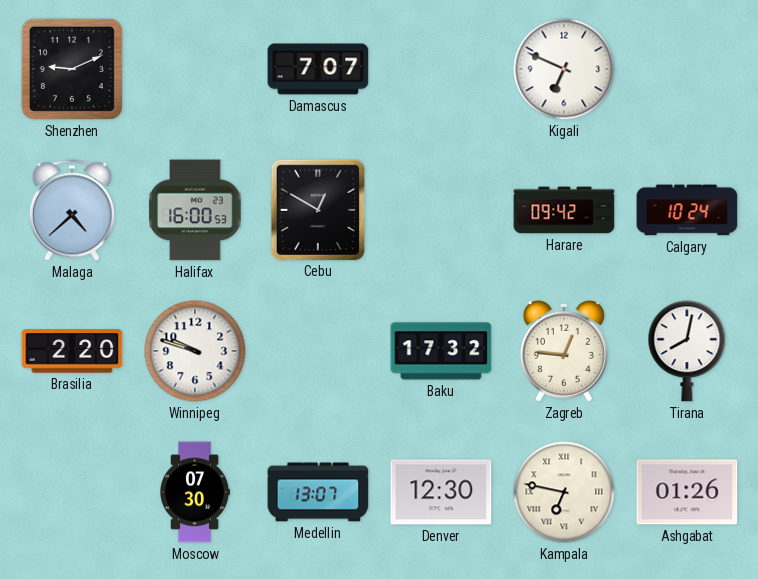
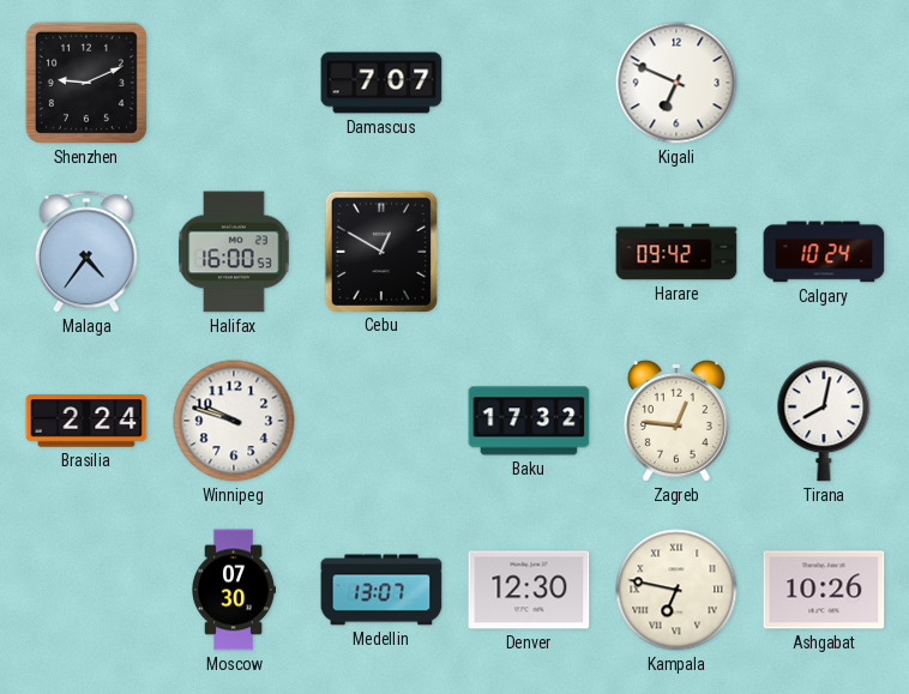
Malaga: 4:38 -> 4:36
Brasilia: 2:20 -> 2:24
Ashgabat: 01:26 -> 10:26
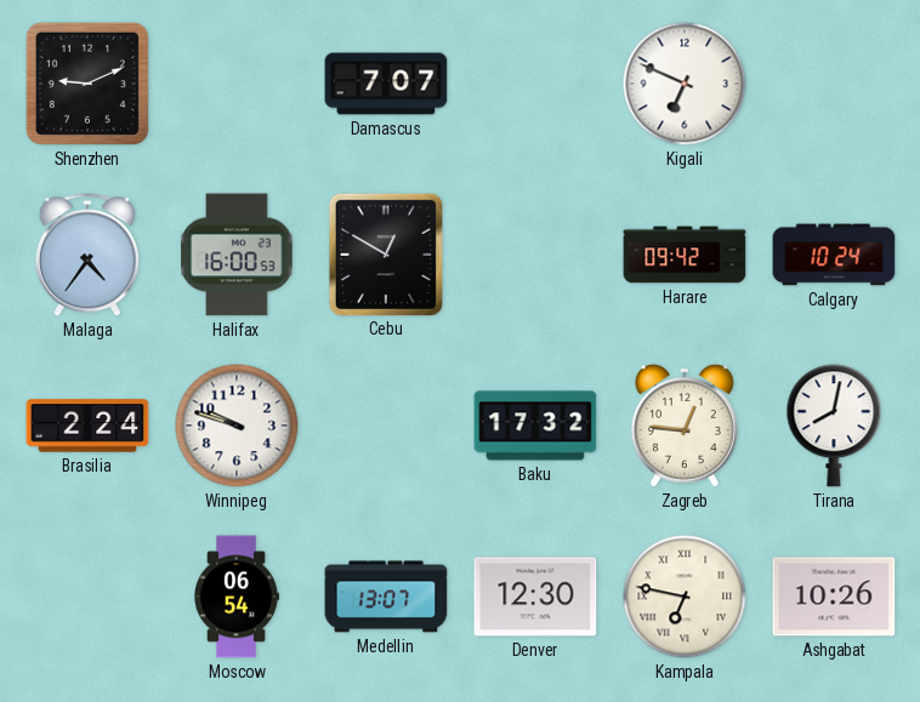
Moscow: 07:30 -> 06:54
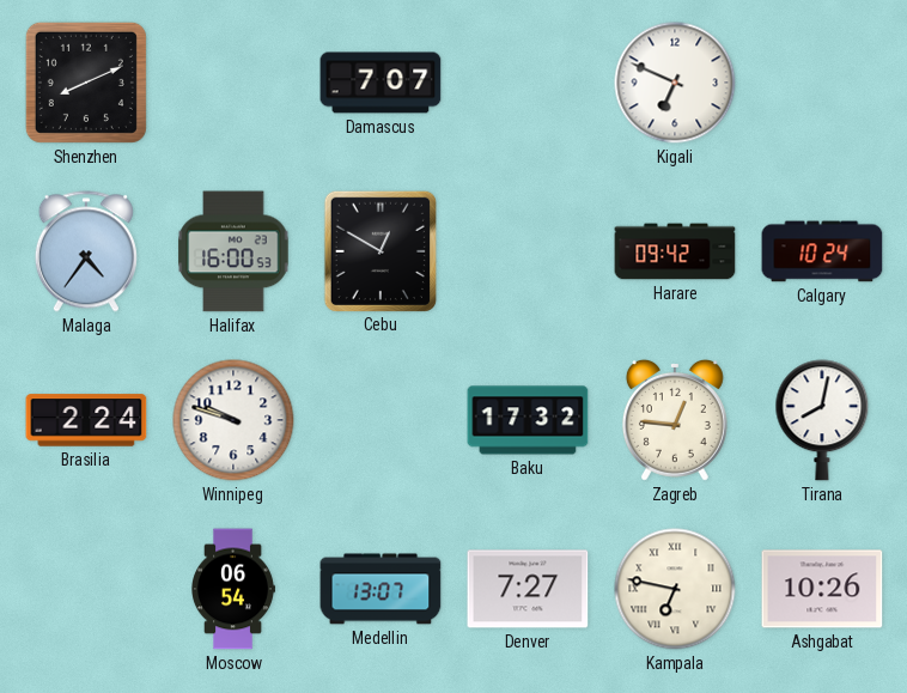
Shenzhen: 9:11 -> 8:11
Denver: 12:30 -> 7:27
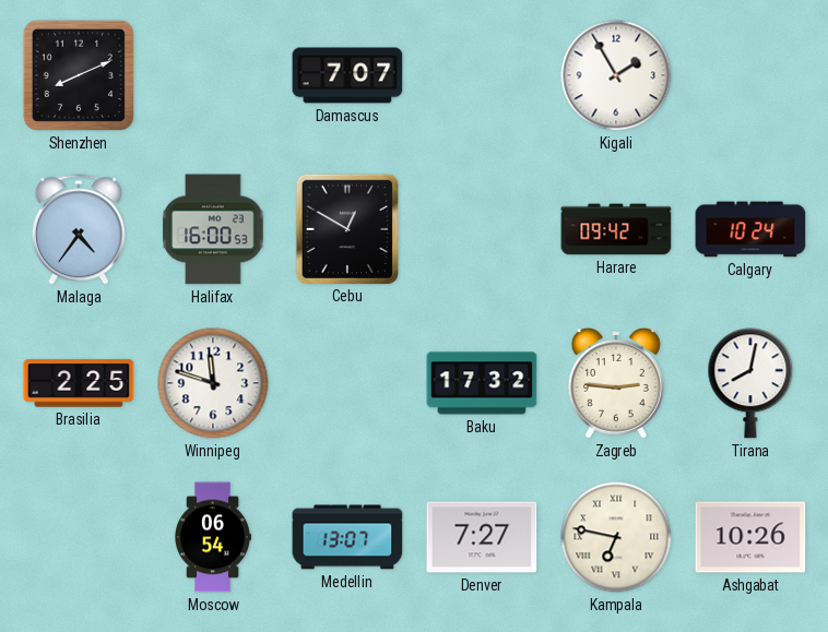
Kigali: 6:49 -> 1:55
Brasilia: 2:24 -> 2:25
Winnipeg: 9:48 -> 11:48
Zagreb: 12:46 -> 2:46
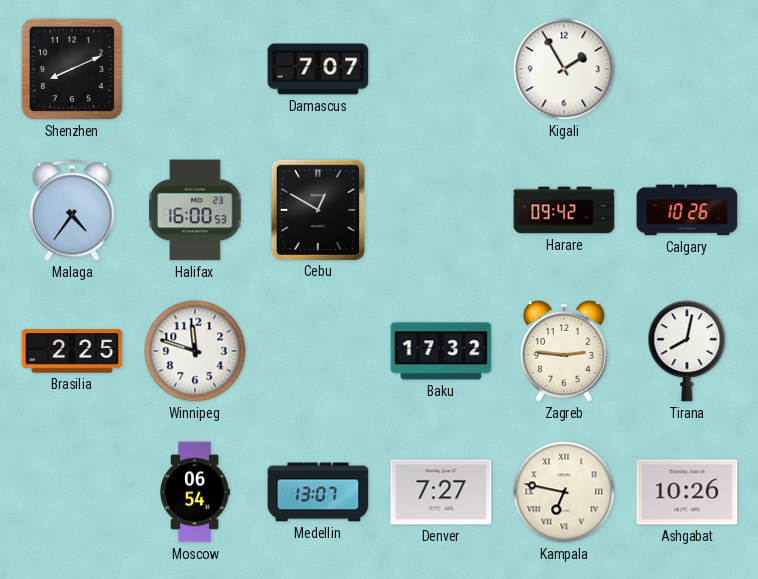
Calgary: 10:24 -> 10:26
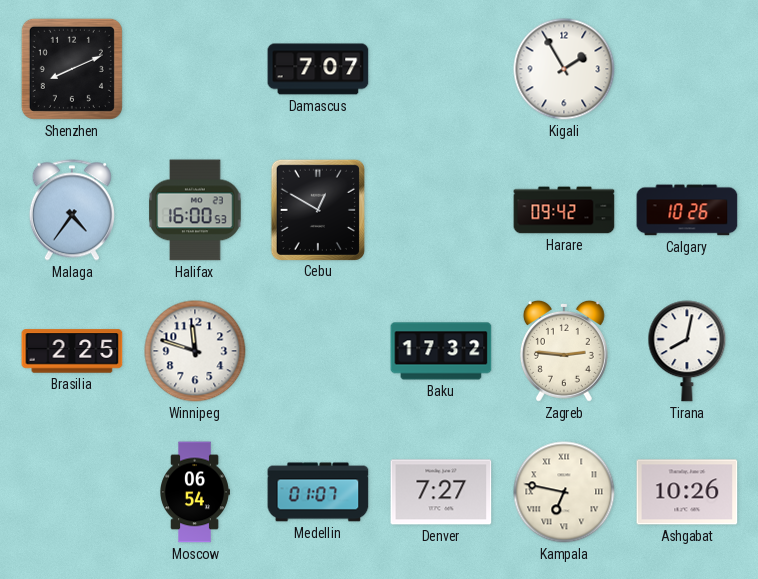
Medellin: 13:07 -> 01:07
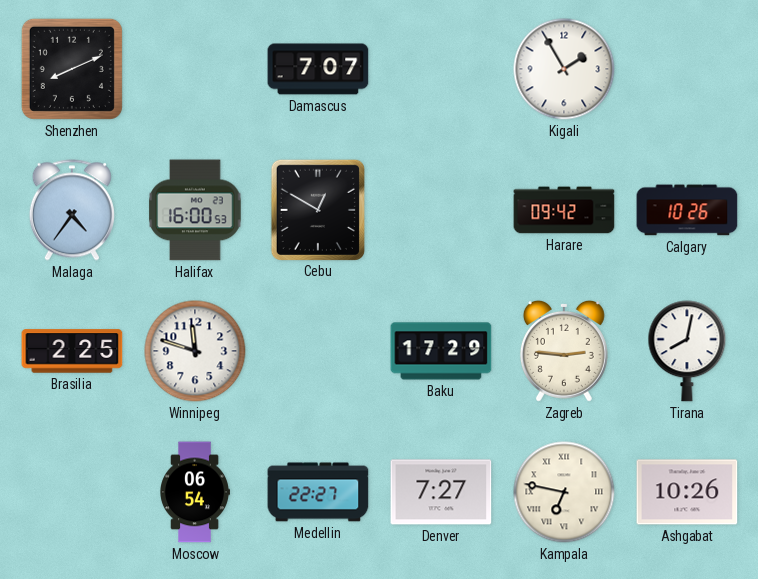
Baku: 17:32 -> 17:29
Medellin: 01:07 -> 22:27
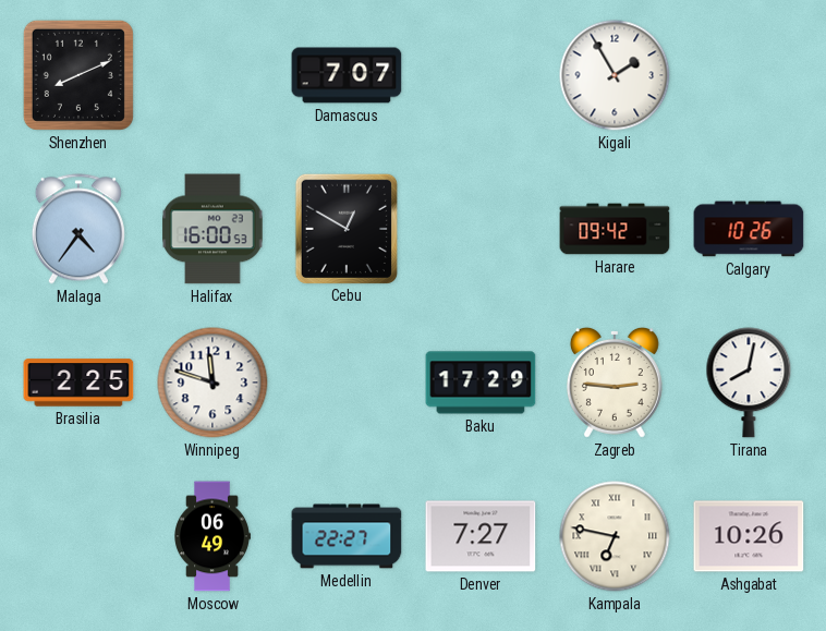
Moscow: 06:54 -> 06:49
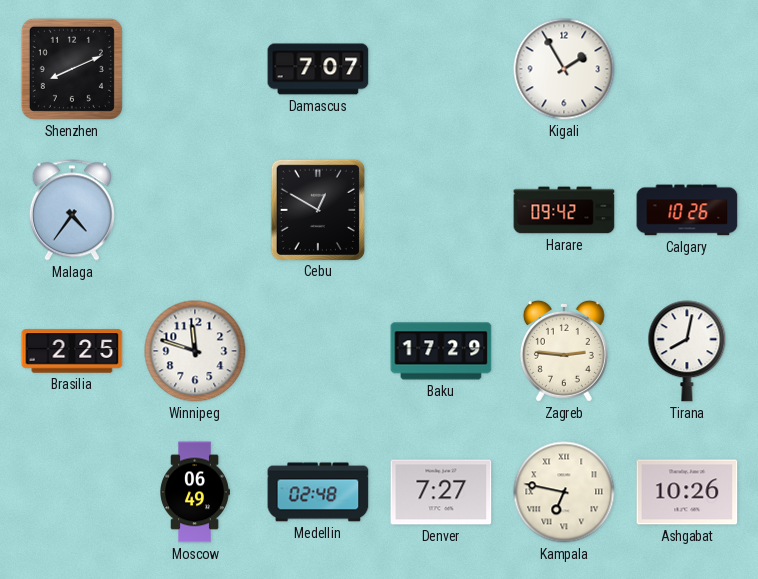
Halifax: 16:00 -> none
Medellin: 22:27 -> 02:48
